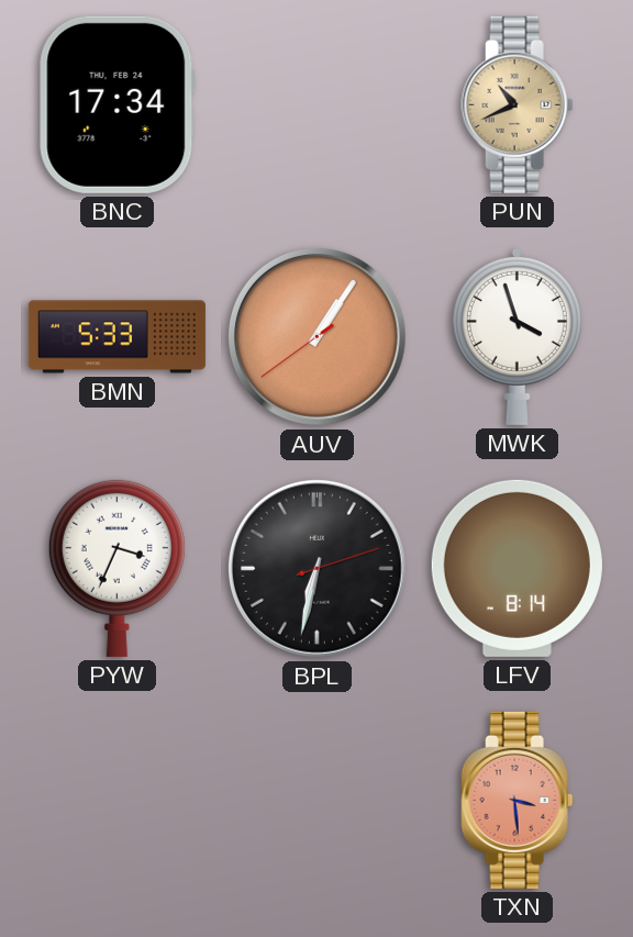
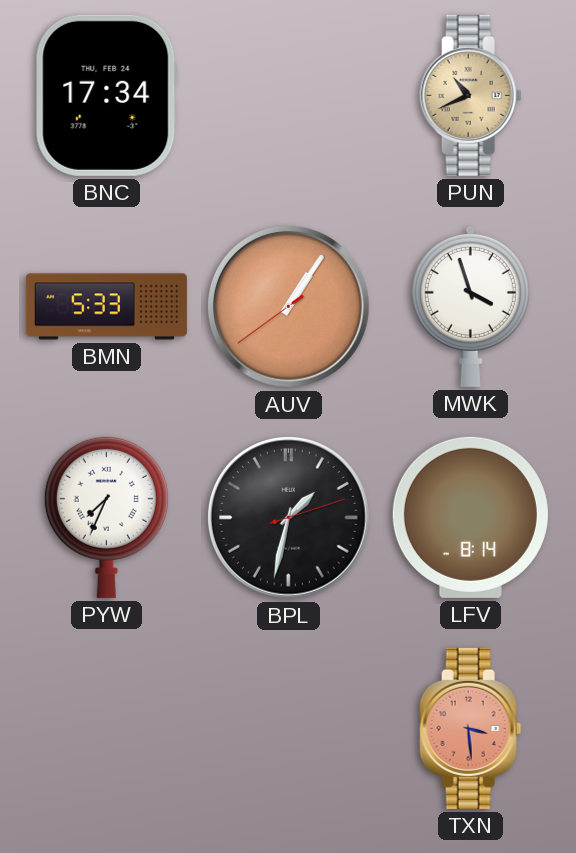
PYW: 3:34 -> 7:34
BPL: 6:32 -> 1:32
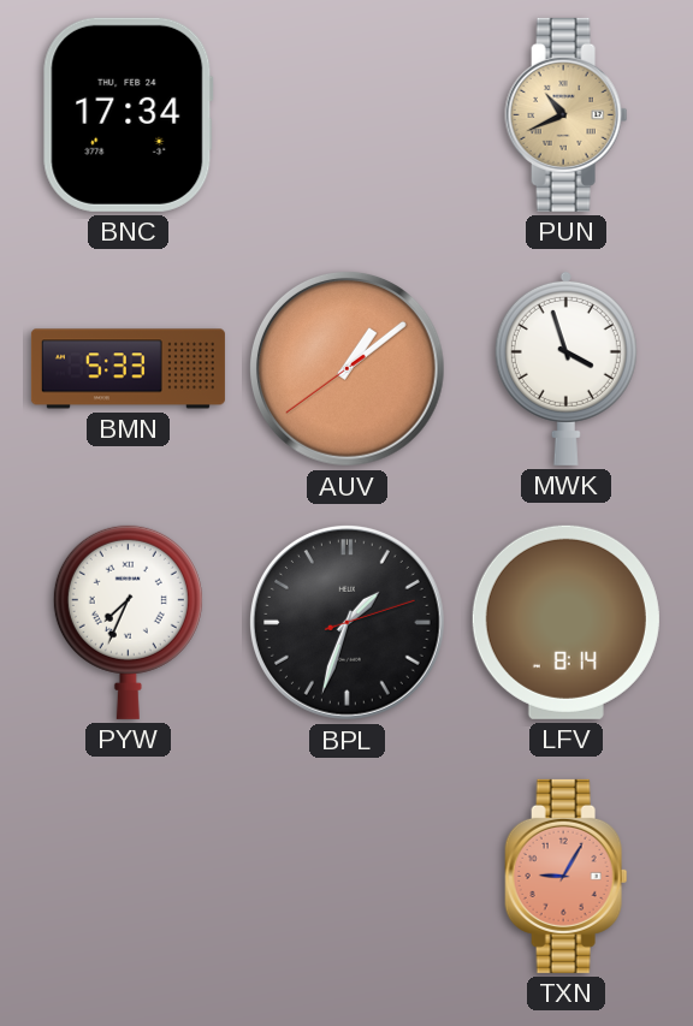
AUV: 1:05 -> 1:08
BPL: 1:32 -> 1:33
TXN: 3:29 -> 9:05
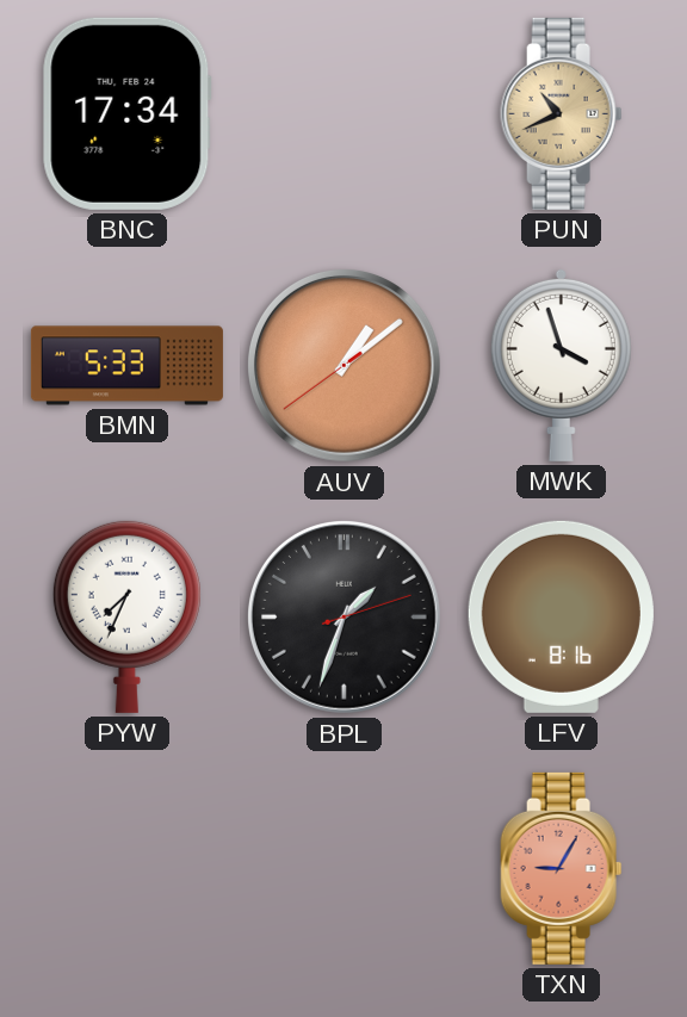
LFV: 8:14 -> 8:16
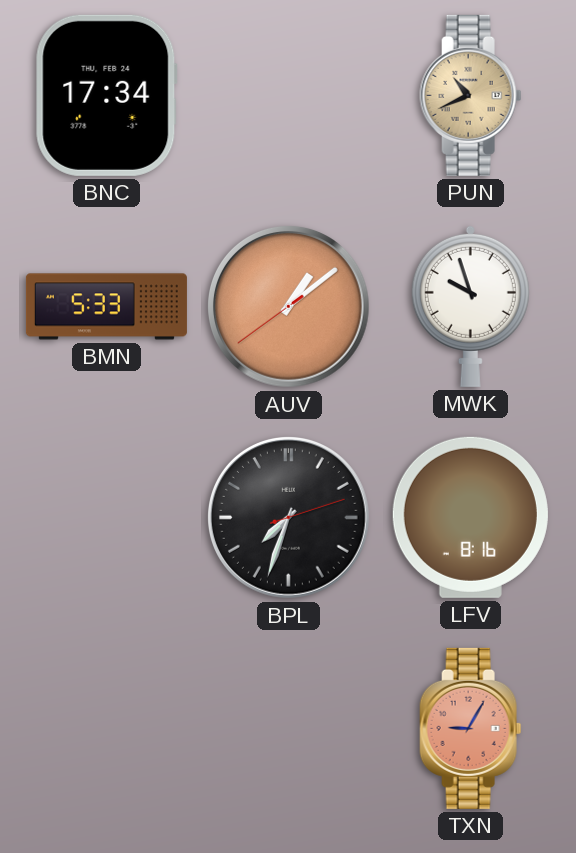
MWK: 3:57 -> 9:57
PYW: 7:34 -> none
BPL: 1:33 -> 7:33
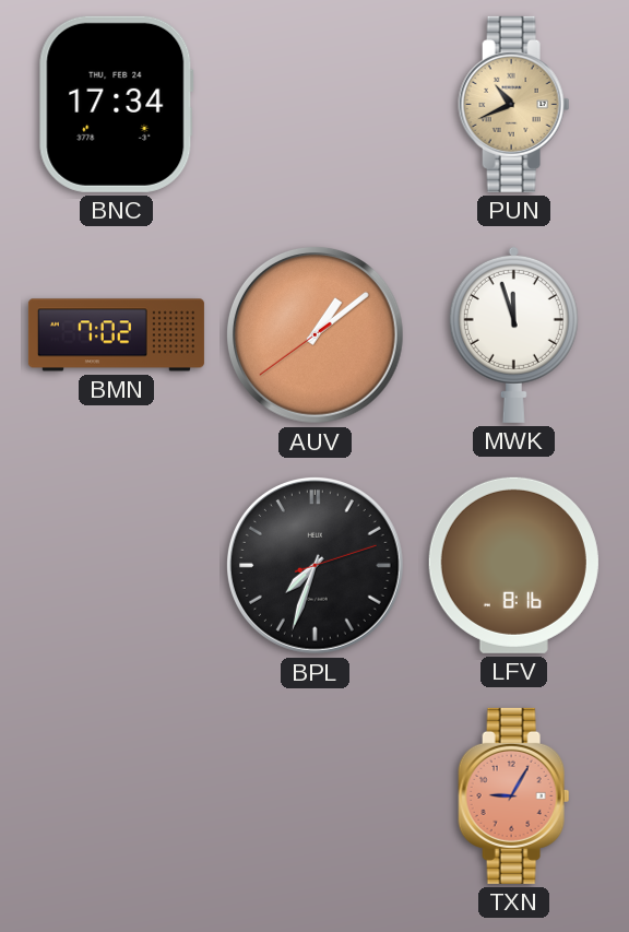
BMN: 5:33 -> 7:02
MWK: 9:57 -> 11:57
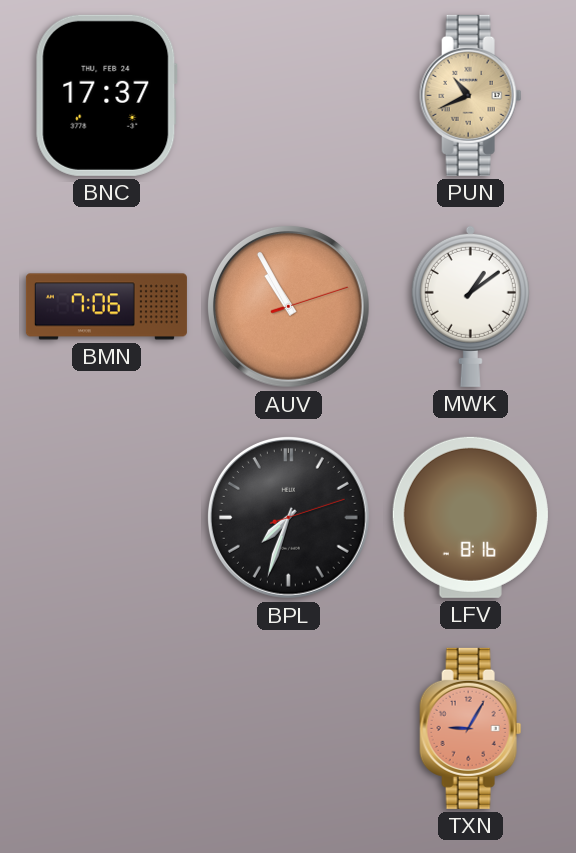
BNC: 17:34 -> 17:37
BMN: 7:02 -> 7:06
AUV: 1:08 -> 10:55
MWK: 11:57 -> 1:09
